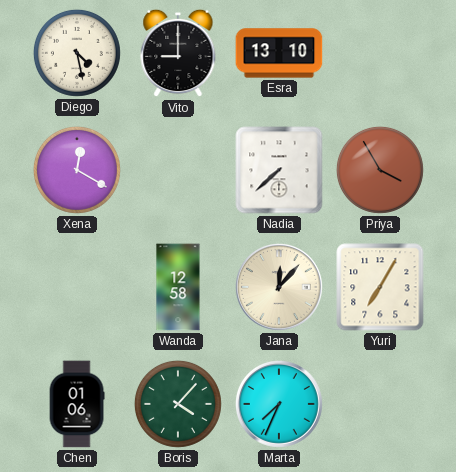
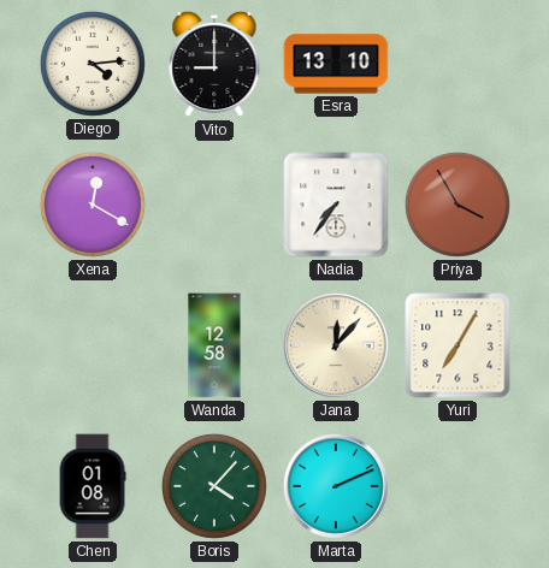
Diego: 4:28 -> 4:14
Nadia: 7:38 -> 7:36
Chen: 01:06 -> 01:08
Marta: 7:34 -> 2:11
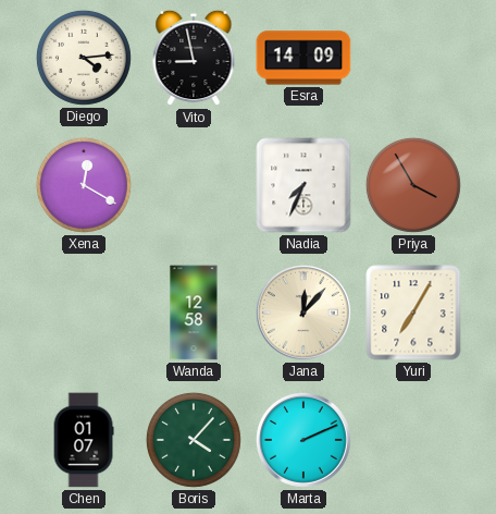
Vito: 9:00 -> 8:58
Esra: 13:10 -> 14:09
Nadia: 7:36 -> 7:34
Chen: 01:08 -> 01:07
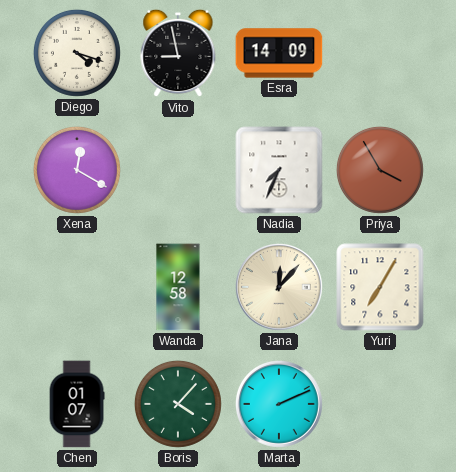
Diego: 4:14 -> 4:18
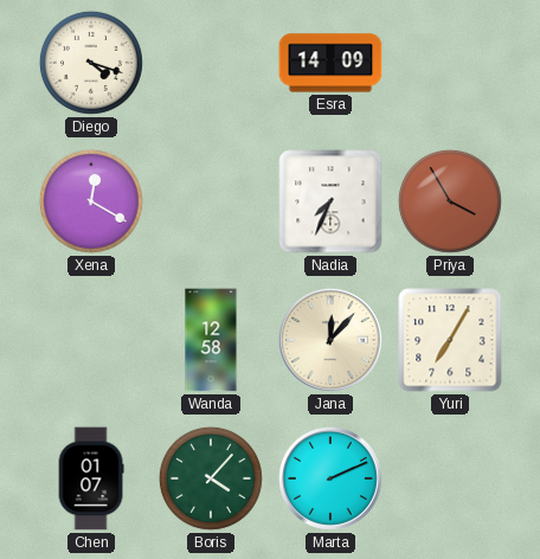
Vito: 8:58 -> none
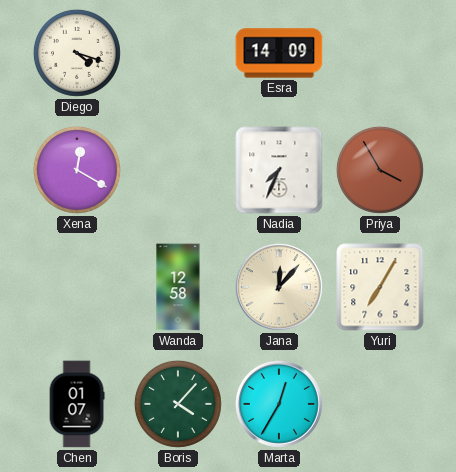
Marta: 2:11 -> 12:35
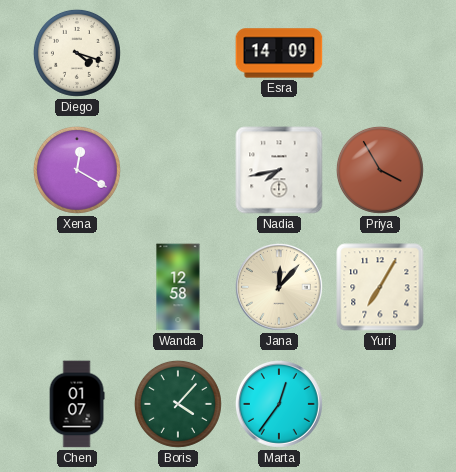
Nadia: 7:34 -> 7:43
Marta: 12:35 -> 12:36
